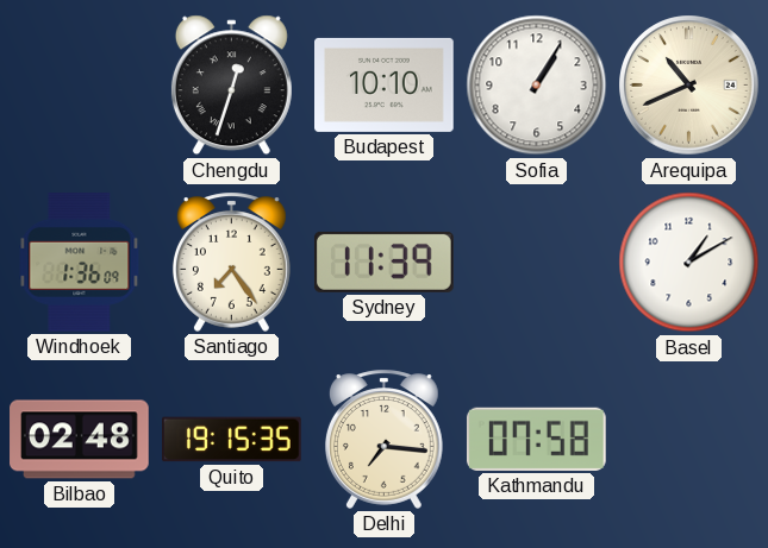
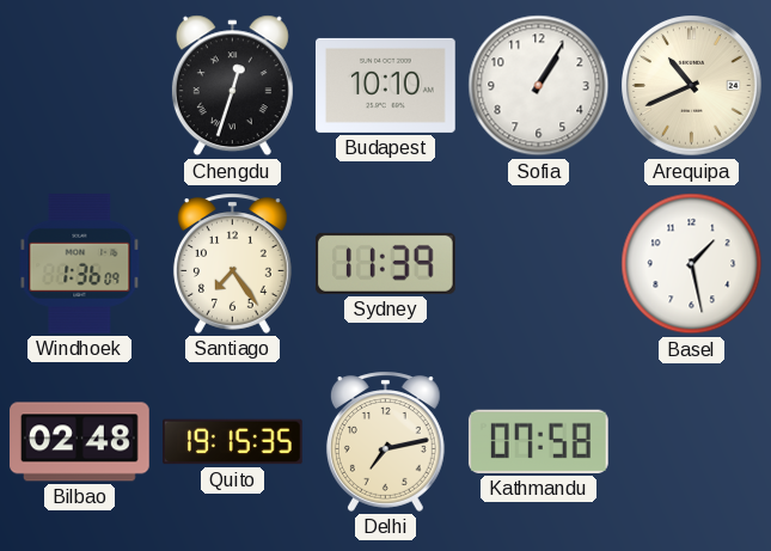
Basel: 1:10 -> 1:28
Delhi: 7:16 -> 7:13
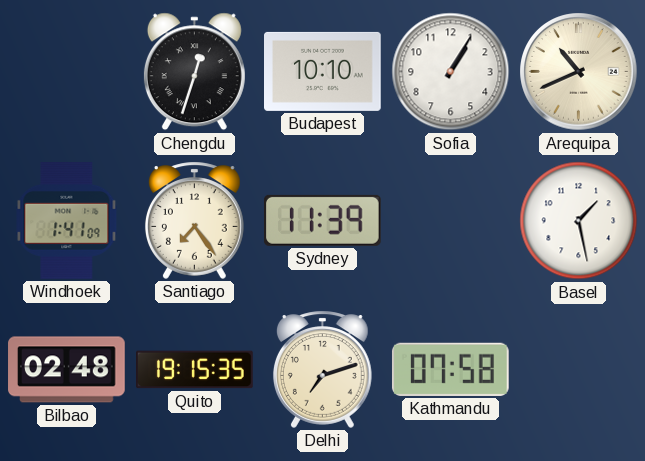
Windhoek: 1:36 -> 1:41
Delhi: 7:13 -> 7:12
